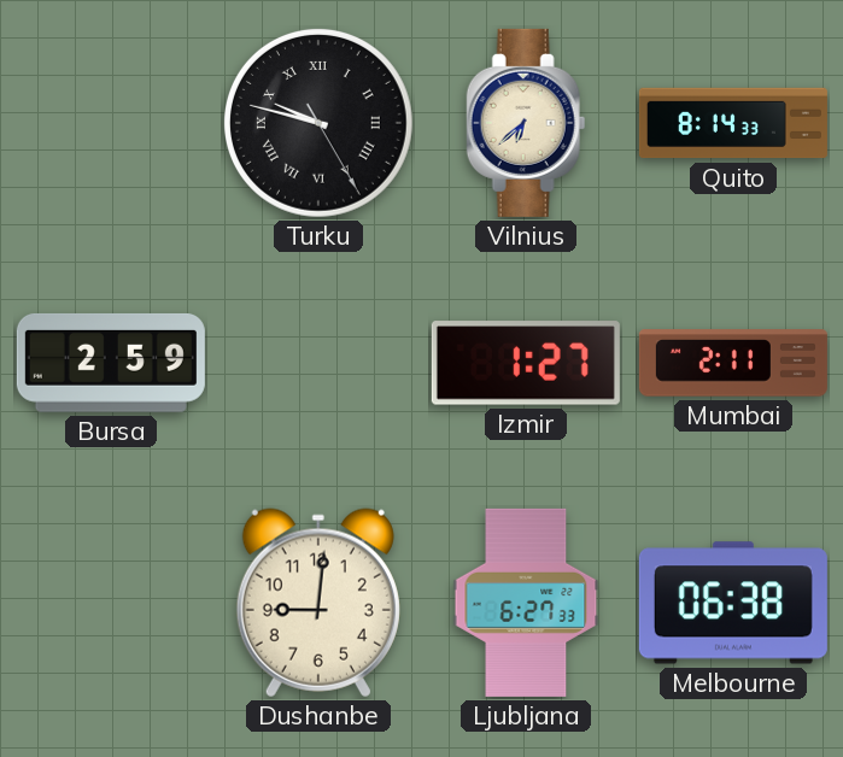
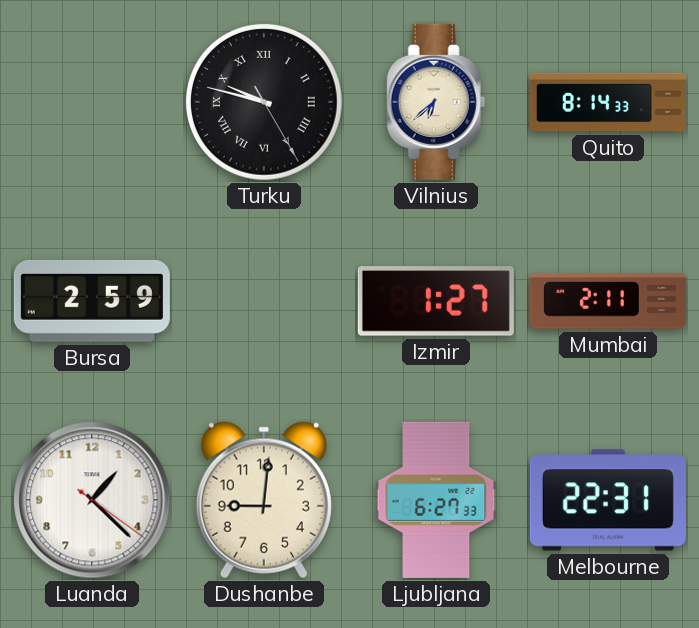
Luanda: none -> 1:22
Melbourne: 06:38 -> 22:31
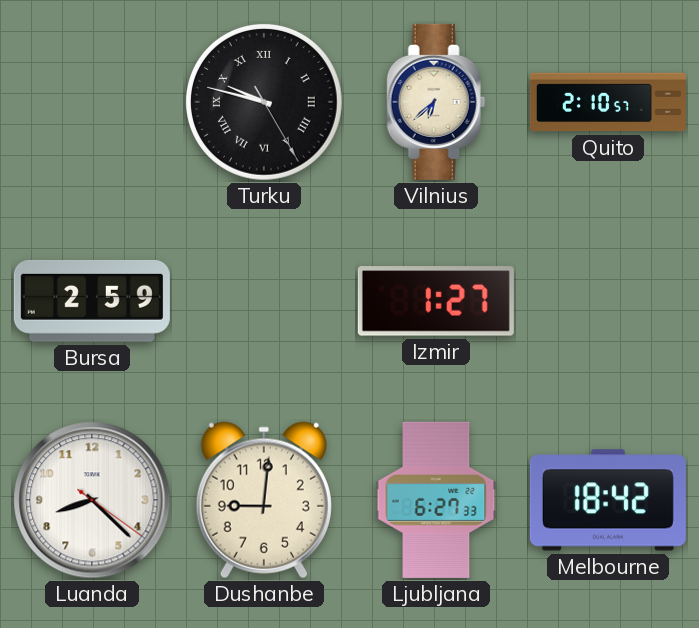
Quito: 8:14 -> 2:10
Mumbai: 2:11 -> none
Luanda: 1:22 -> 8:22
Melbourne: 22:31 -> 18:42
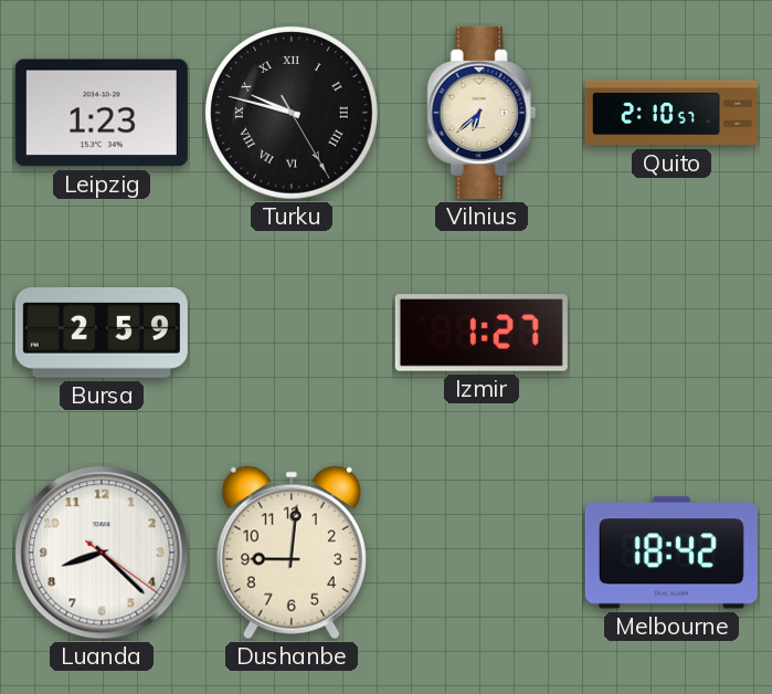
Leipzig: none -> 1:23
Ljubljana: 6:27 -> none
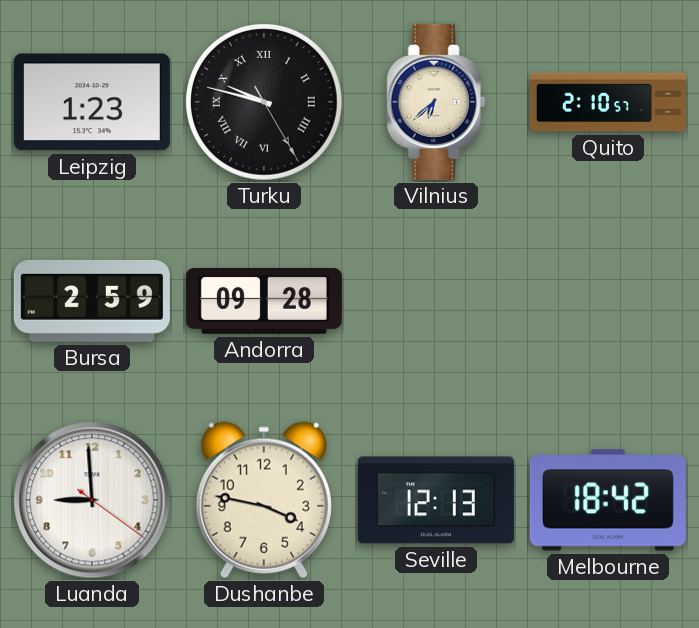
Andorra: none -> 09:28
Izmir: 1:27 -> none
Luanda: 8:22 -> 8:59
Dushanbe: 9:01 -> 3:47
Seville: none -> 12:13
